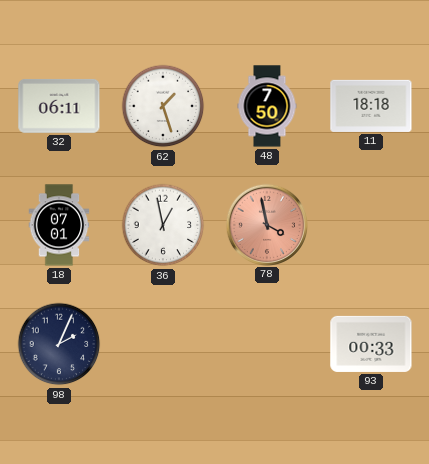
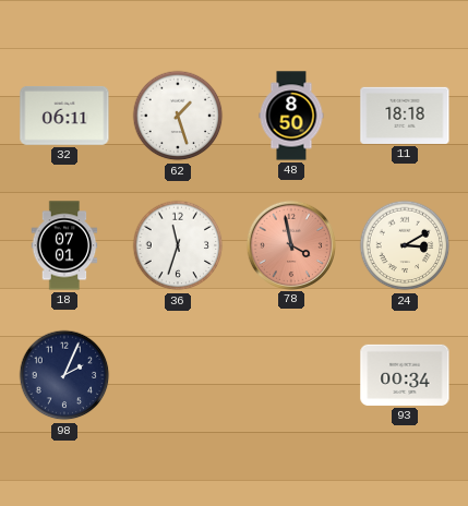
48: 7:50 -> 8:50
36: 12:58 -> 11:33
24: none -> 3:10
93: 00:33 -> 00:34
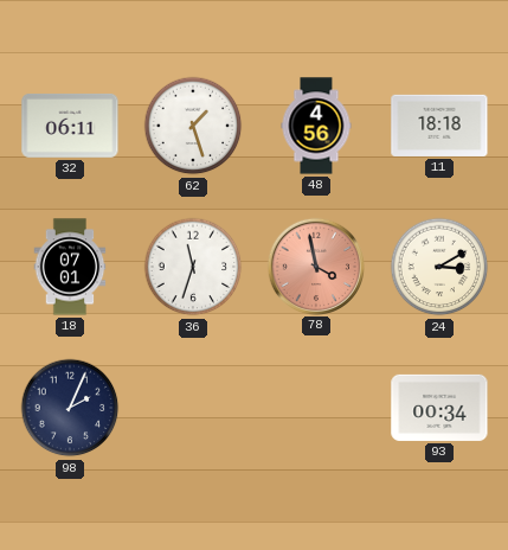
48: 8:50 -> 4:56
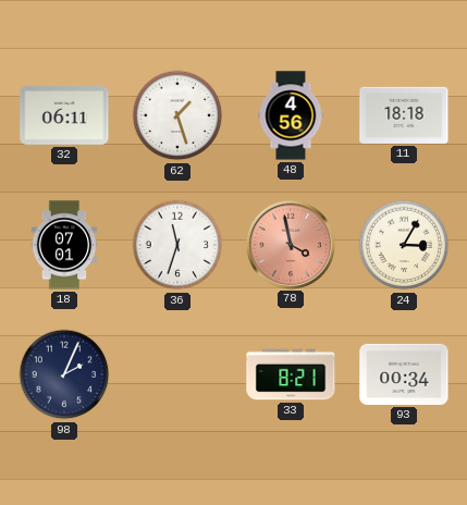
24: 3:10 -> 3:05
33: none -> 8:21
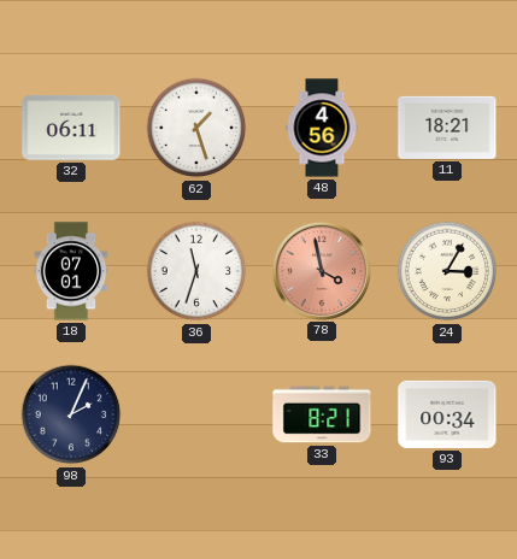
11: 18:18 -> 18:21
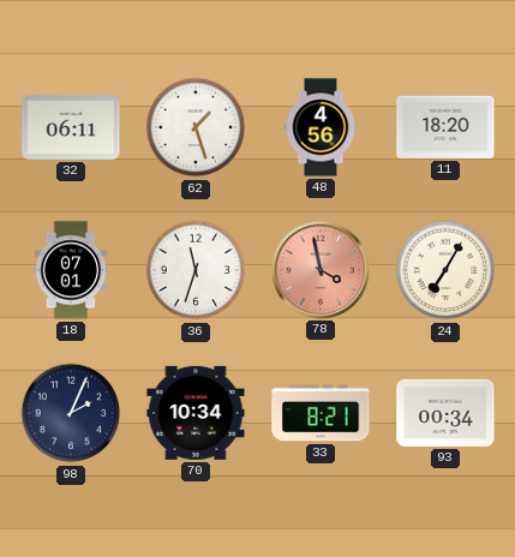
11: 18:21 -> 18:20
24: 3:05 -> 7:05
70: none -> 10:34
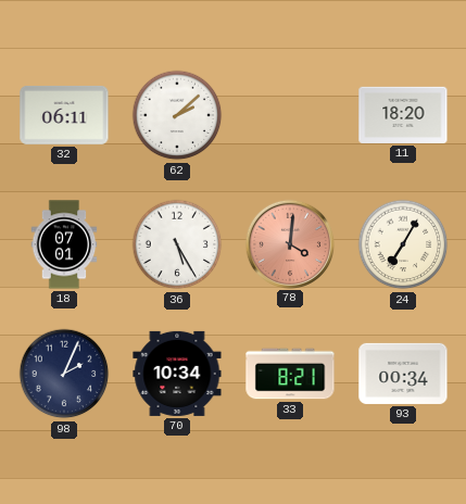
62: 1:27 -> 2:08
48: 4:56 -> none
36: 11:33 -> 5:25
78: 3:58 -> 4:01
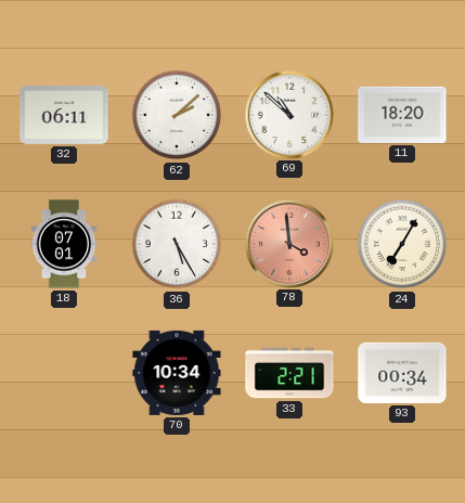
69: none -> 10:52
78: 4:01 -> 3:59
98: 2:04 -> none
33: 8:21 -> 2:21
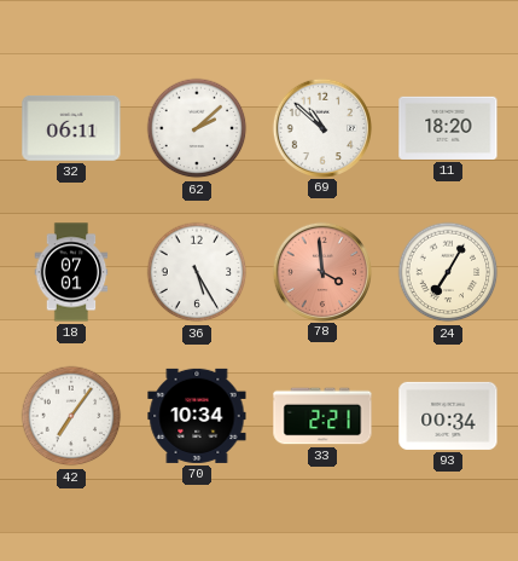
42: none -> 7:06
